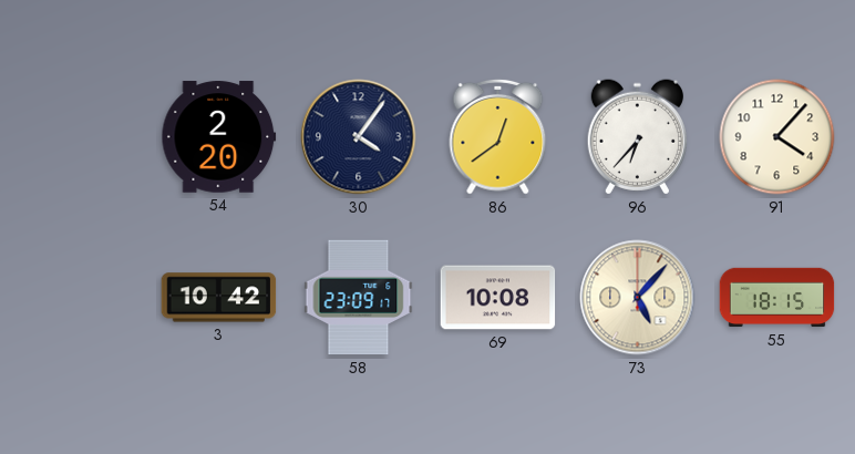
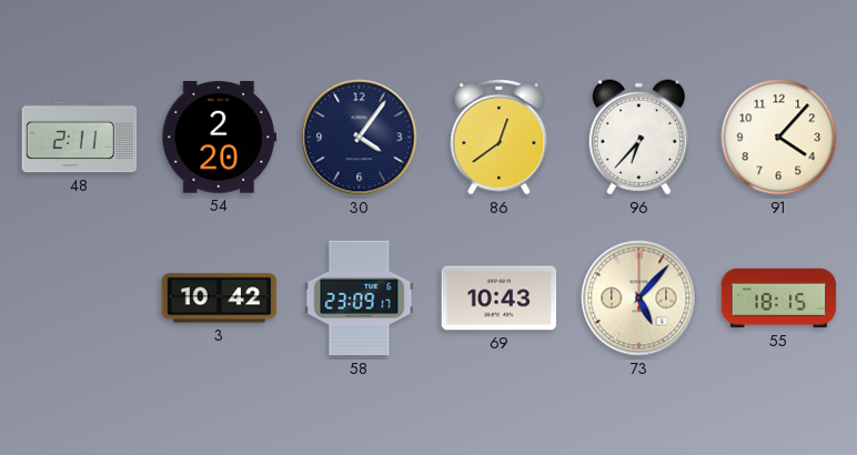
48: none -> 2:11
69: 10:08 -> 10:43
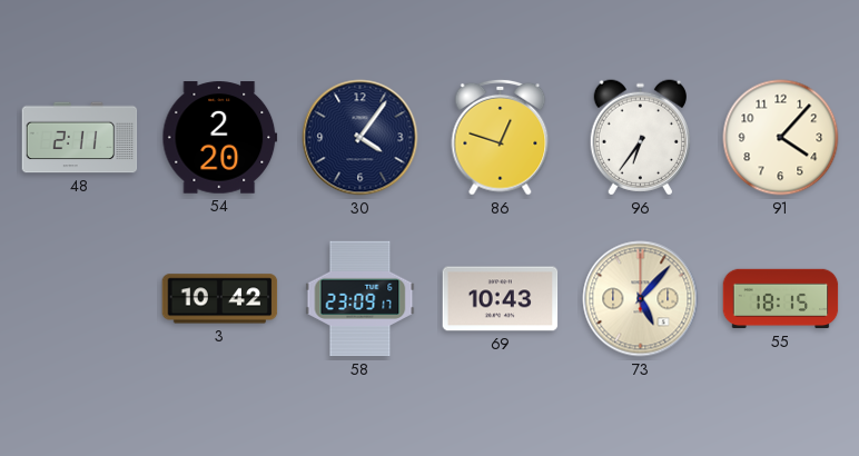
86: 12:39 -> 12:48
96: 6:37 -> 6:36
